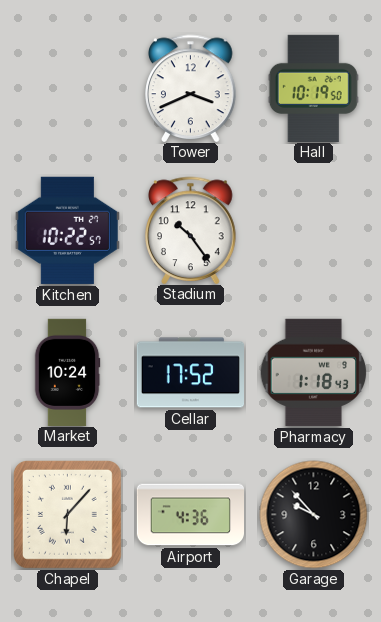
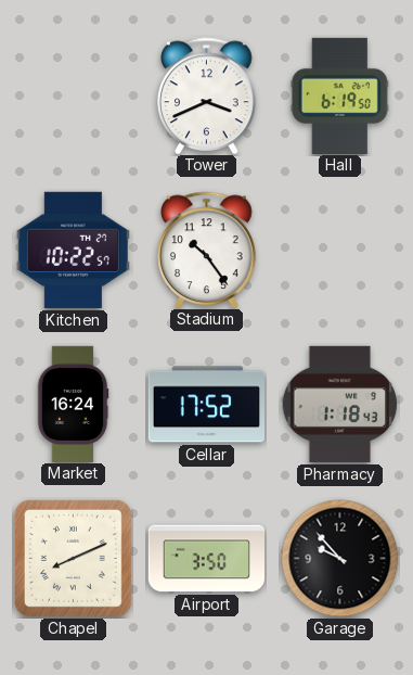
Hall: 10:19 -> 6:19
Market: 10:24 -> 16:24
Chapel: 6:07 -> 8:11
Airport: 4:36 -> 3:50
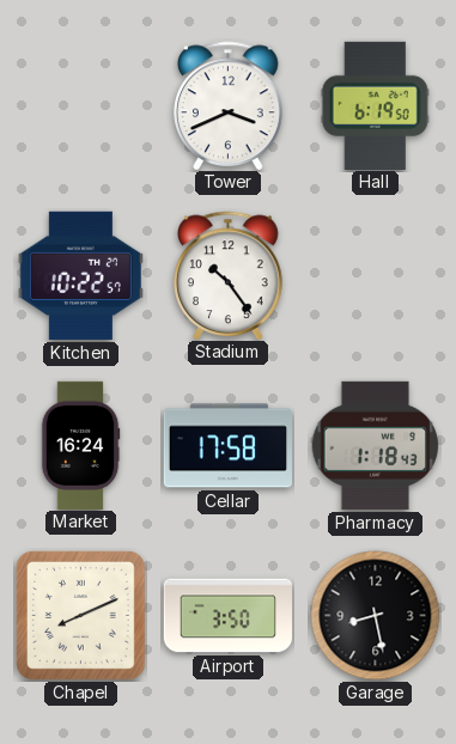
Cellar: 17:52 -> 17:58
Garage: 9:53 -> 8:28
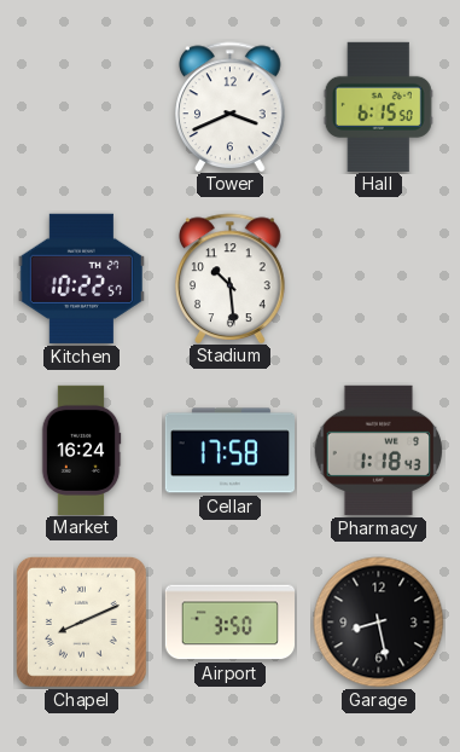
Hall: 6:19 -> 6:15
Stadium: 10:24 -> 10:29
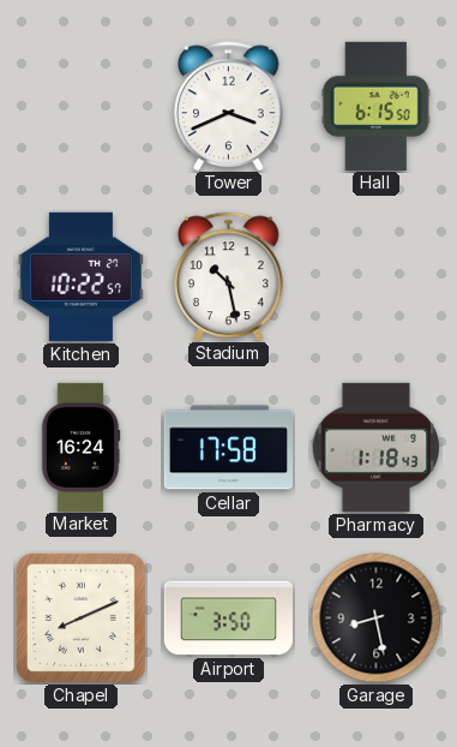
Stadium: 10:29 -> 10:28
